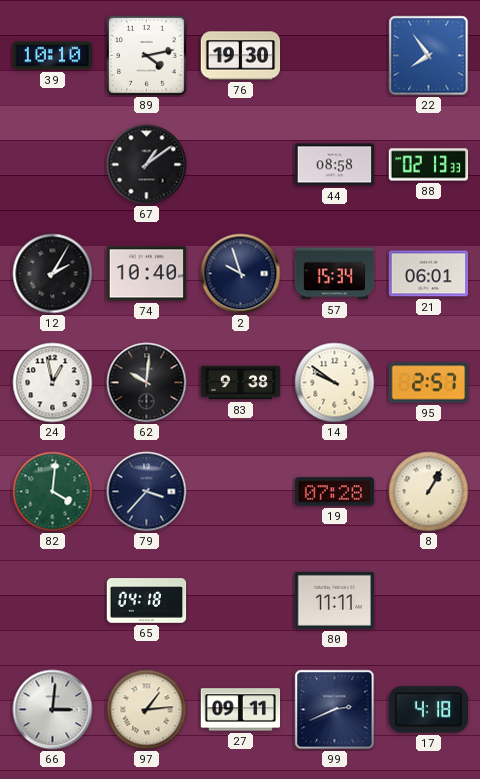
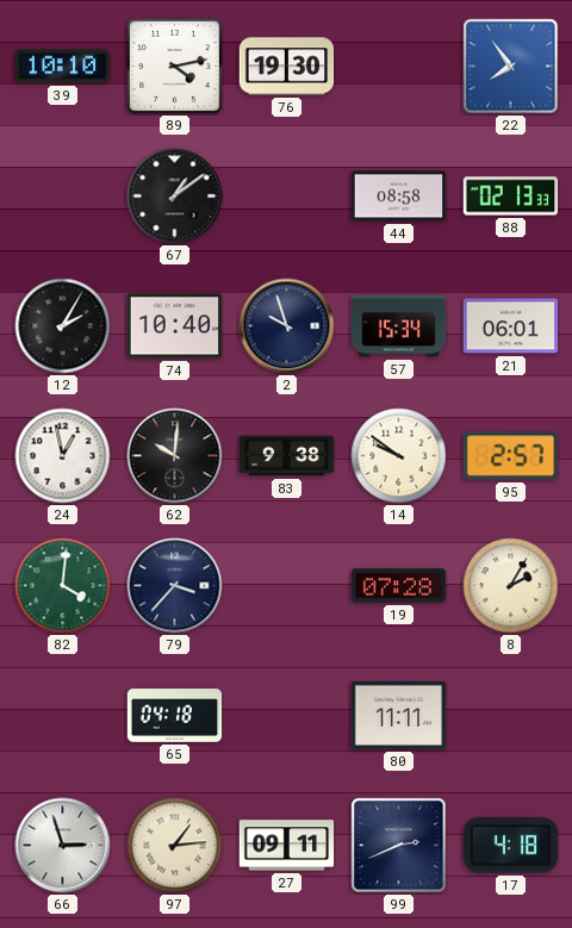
8: 1:05 -> 2:05
66: 3:01 -> 2:57
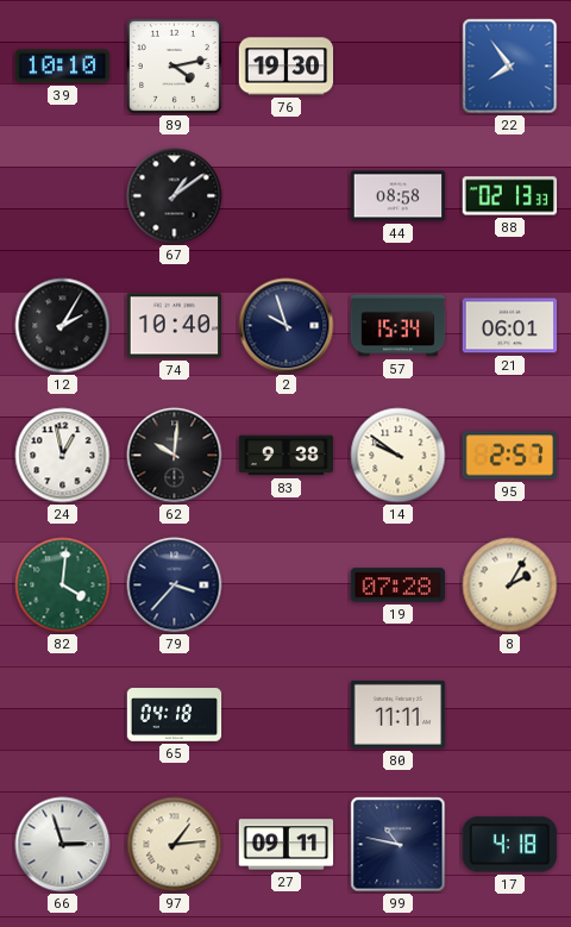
99: 2:41 -> 10:47
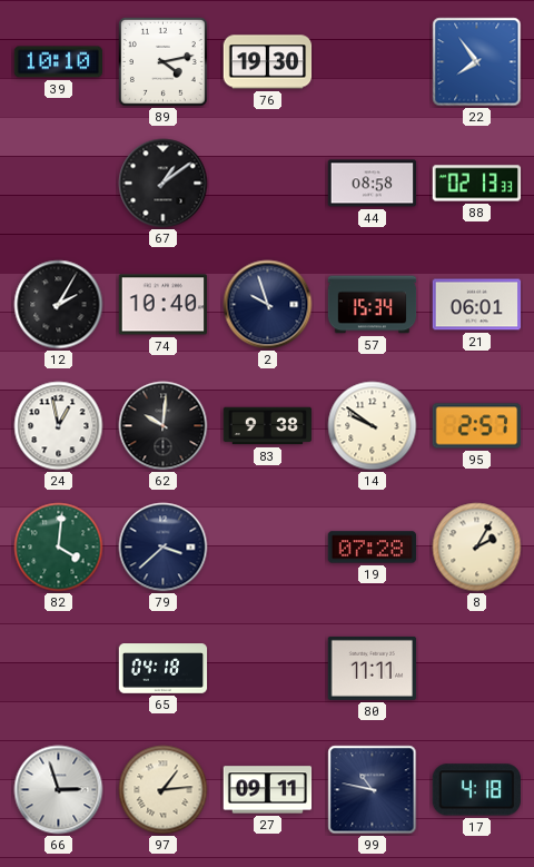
79: 3:37 -> 3:38
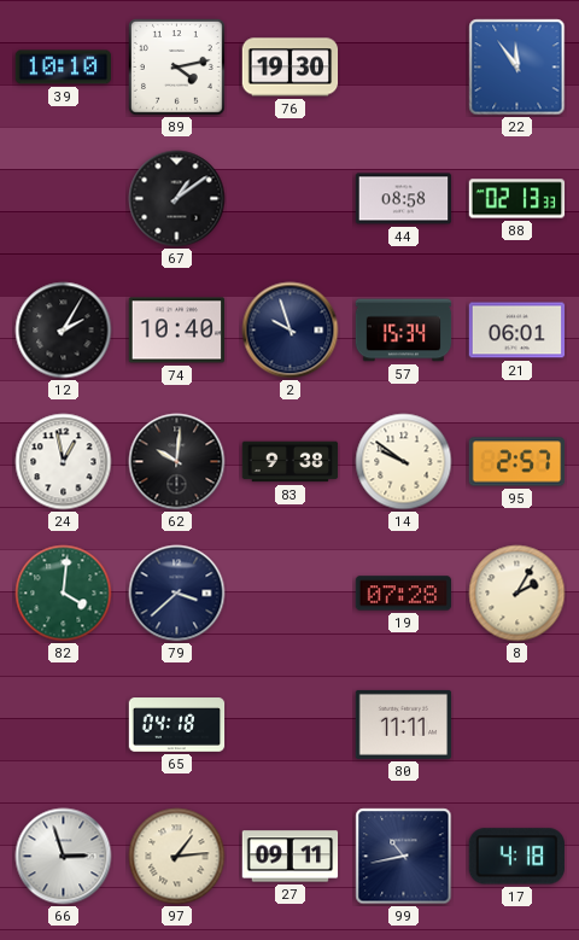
22: 7:54 -> 11:54
99: 10:47 -> 10:43
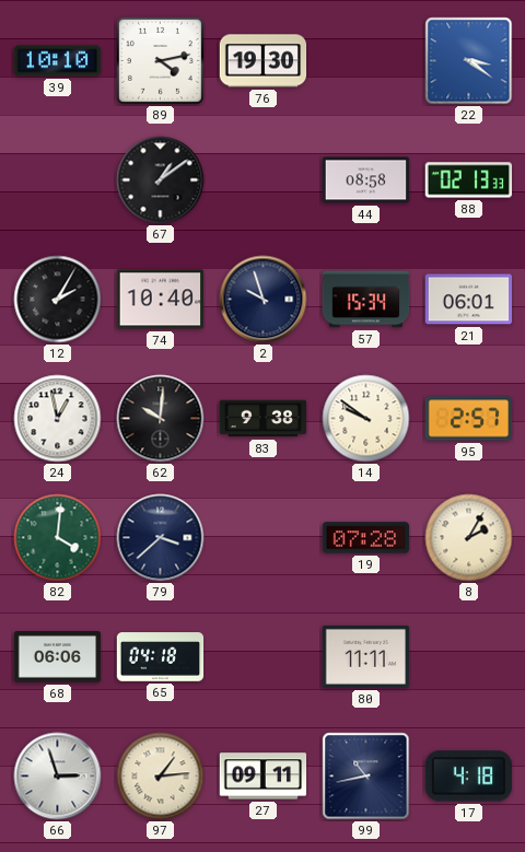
22: 11:54 -> 3:21
68: none -> 06:06
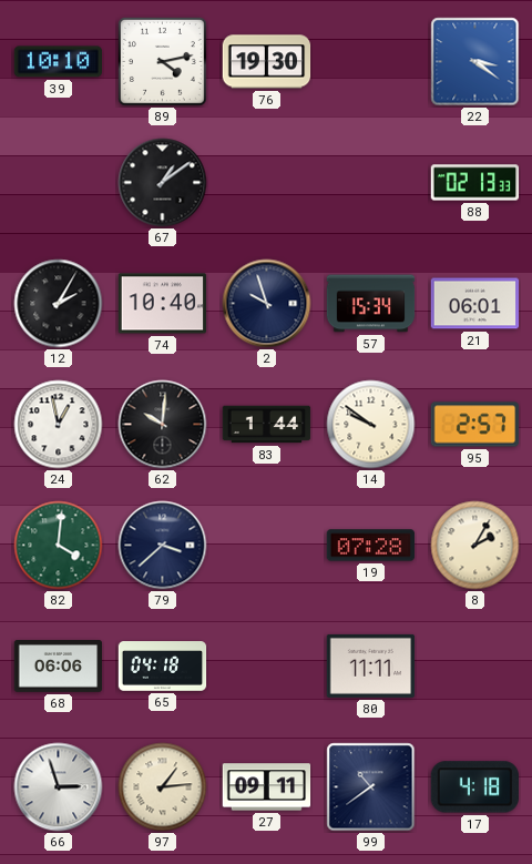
44: 08:58 -> none
83: 9:38 -> 1:44
99: 10:43 -> 10:39
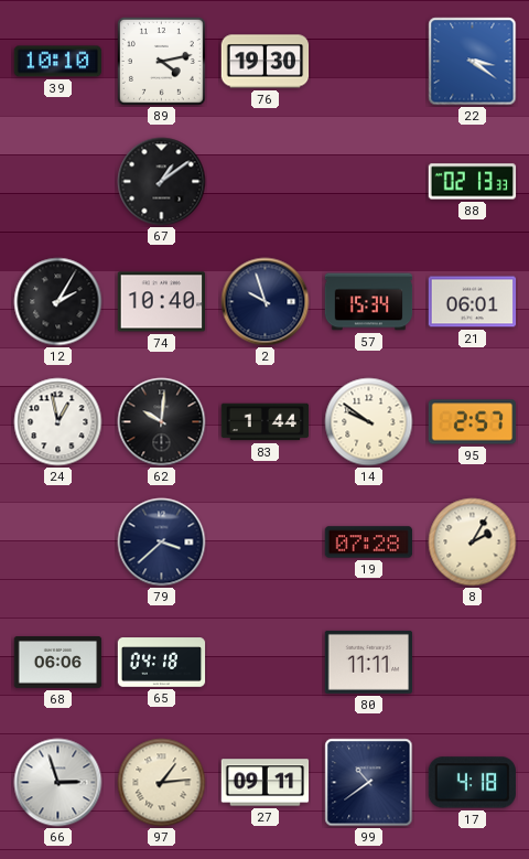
82: 4:01 -> none
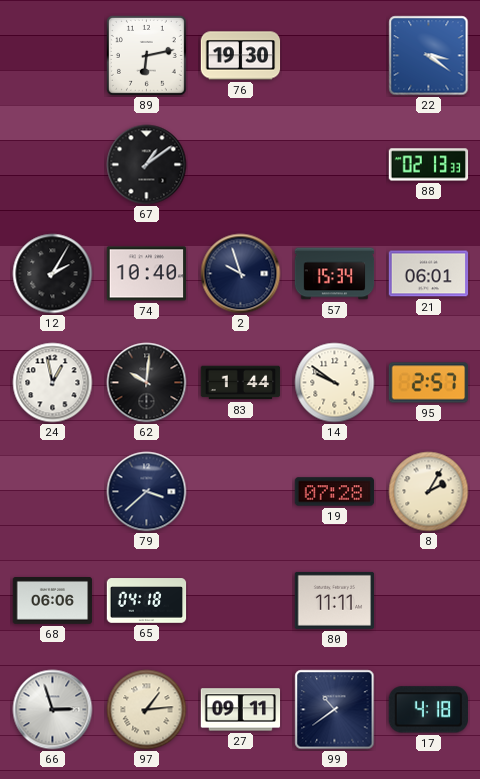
39: 10:10 -> none
89: 4:13 -> 6:13
